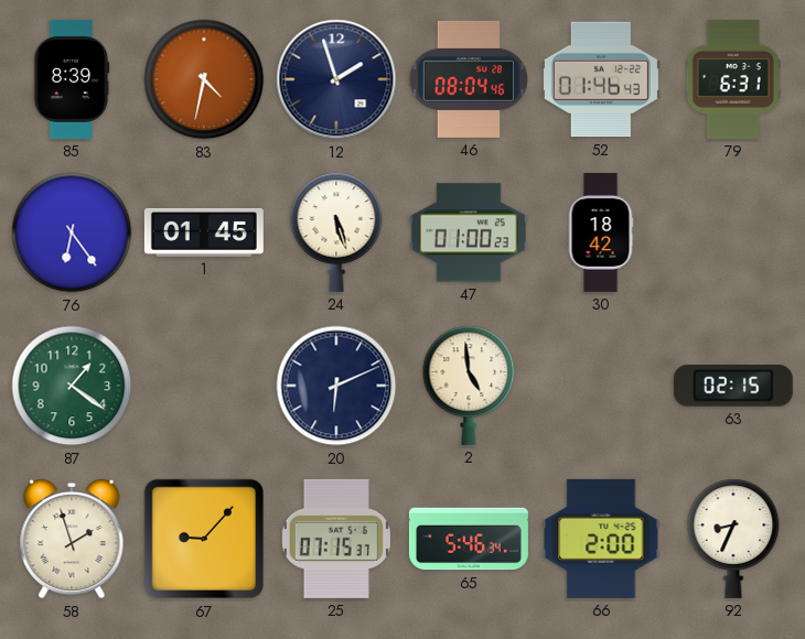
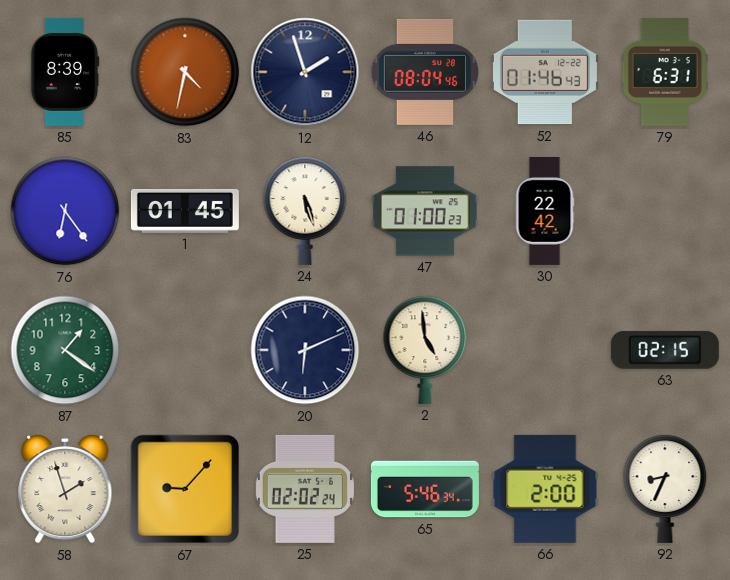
30: 18:42 -> 22:42
25: 07:15 -> 02:02
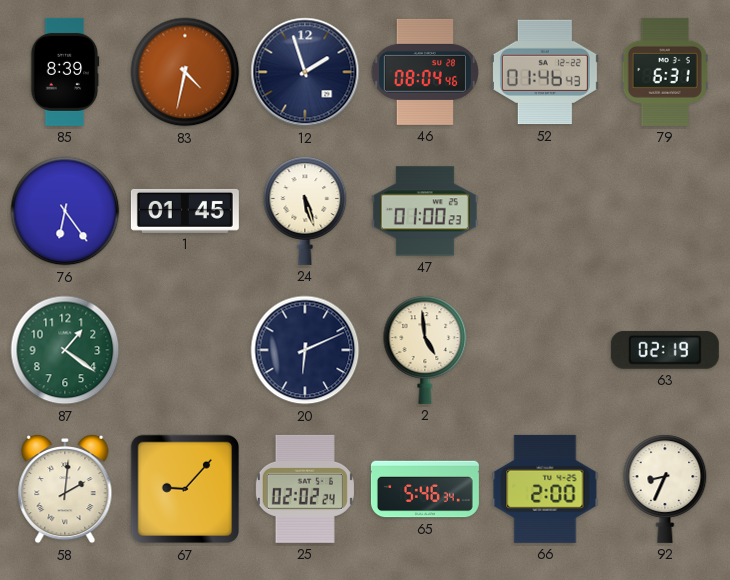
30: 22:42 -> none
63: 02:15 -> 02:19
58: 1:57 -> 2:01
